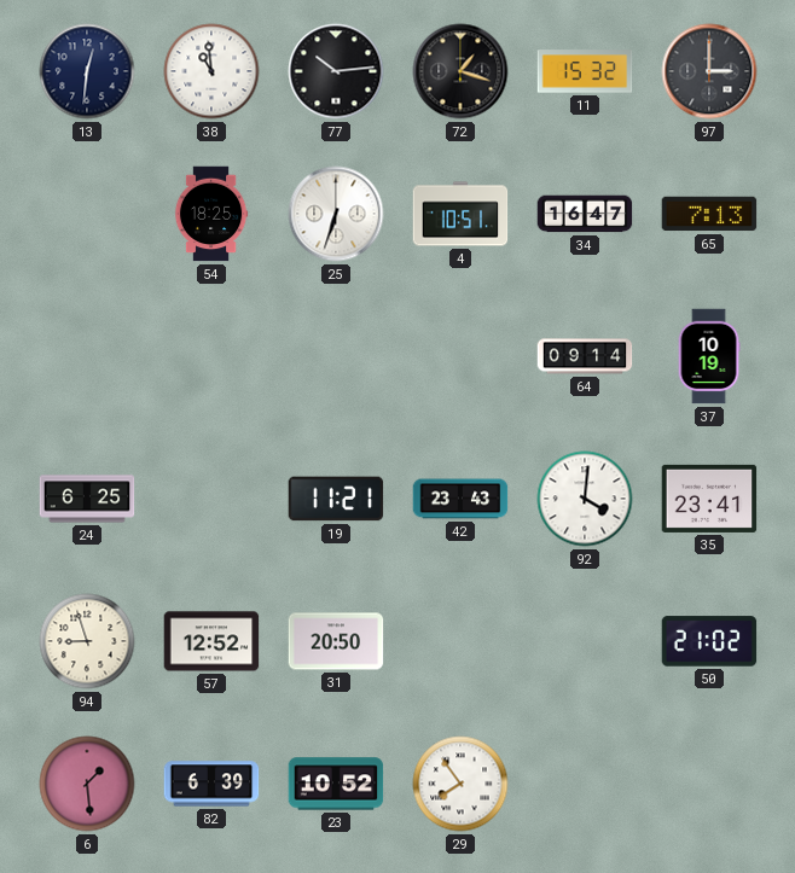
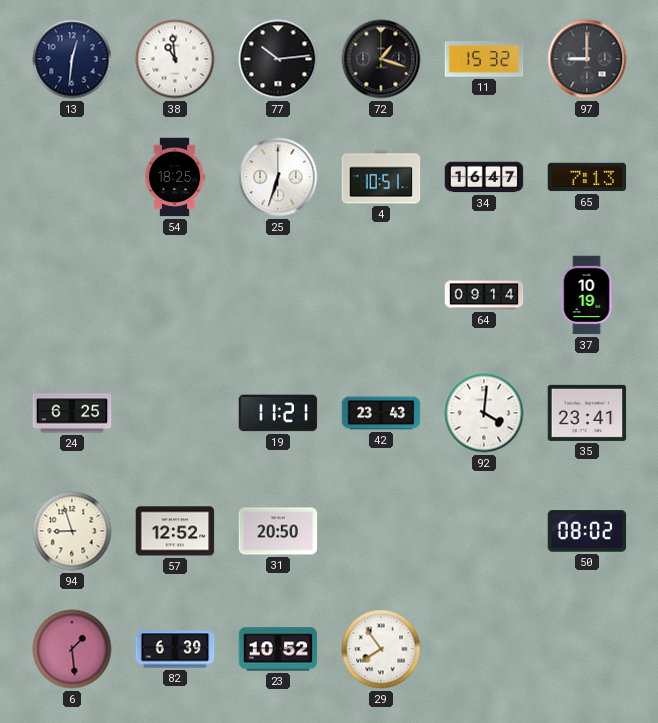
97: 3:00 -> 9:00
50: 21:02 -> 08:02
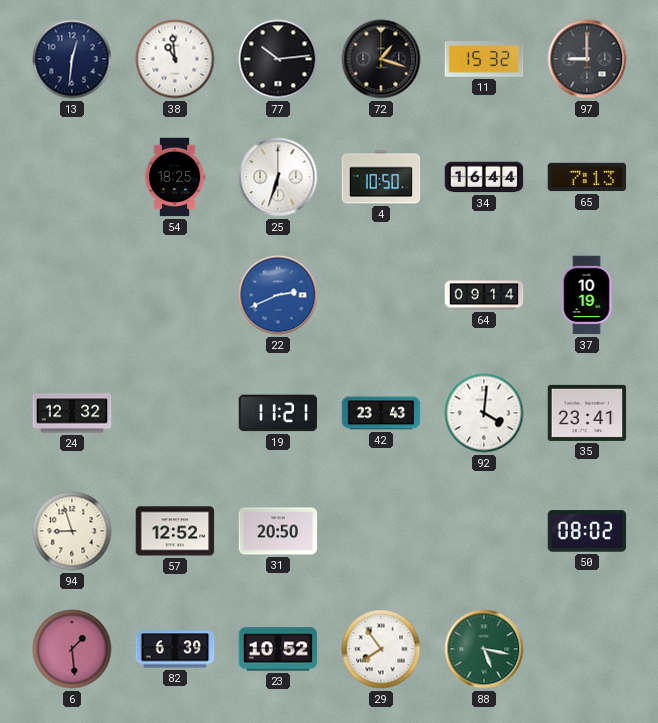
4: 10:51 -> 10:50
34: 16:47 -> 16:44
22: none -> 2:41
24: 6:25 -> 12:32
88: none -> 5:17
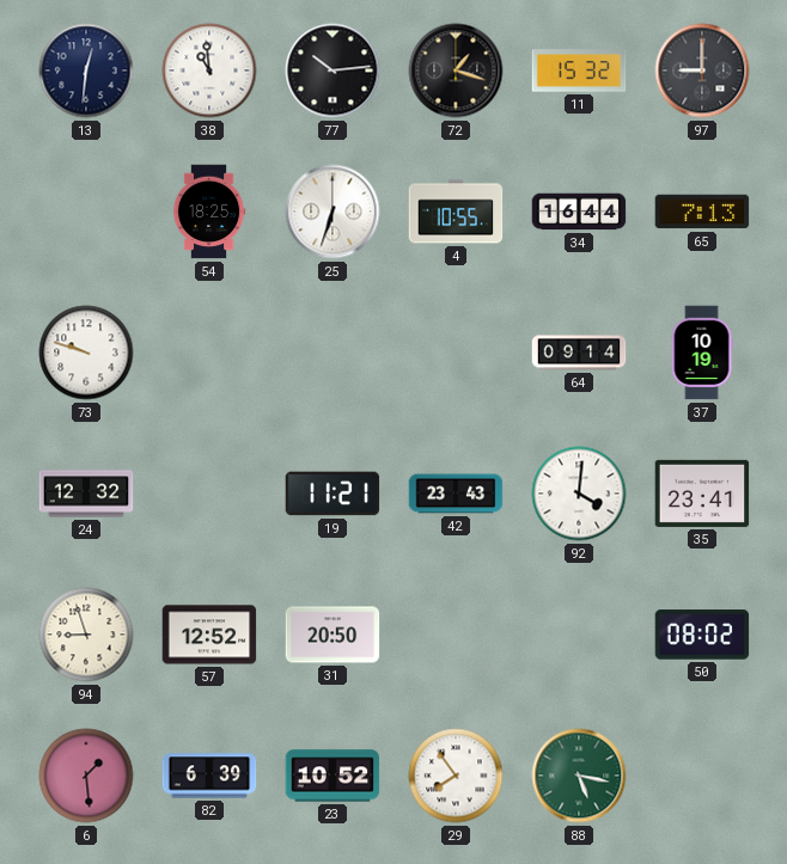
4: 10:50 -> 10:55
73: none -> 9:48
22: 2:41 -> none
